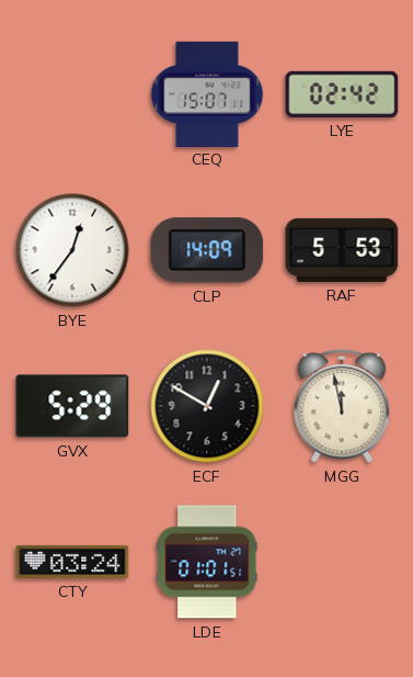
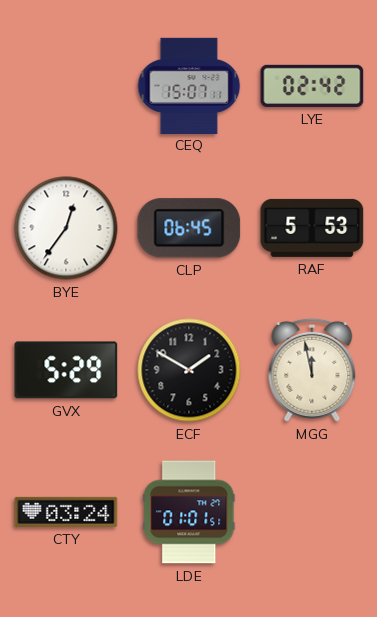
CLP: 14:09 -> 06:45
ECF: 12:50 -> 1:50
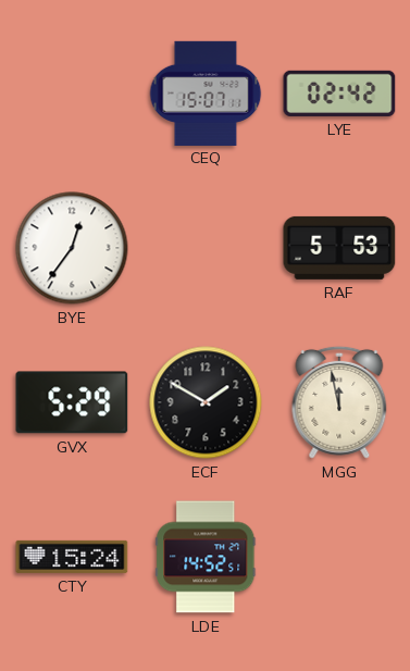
CLP: 06:45 -> none
CTY: 03:24 -> 15:24
LDE: 01:01 -> 14:52
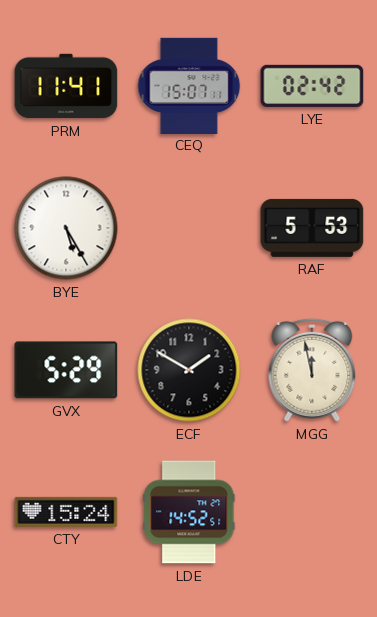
PRM: none -> 11:41
BYE: 12:36 -> 5:25
